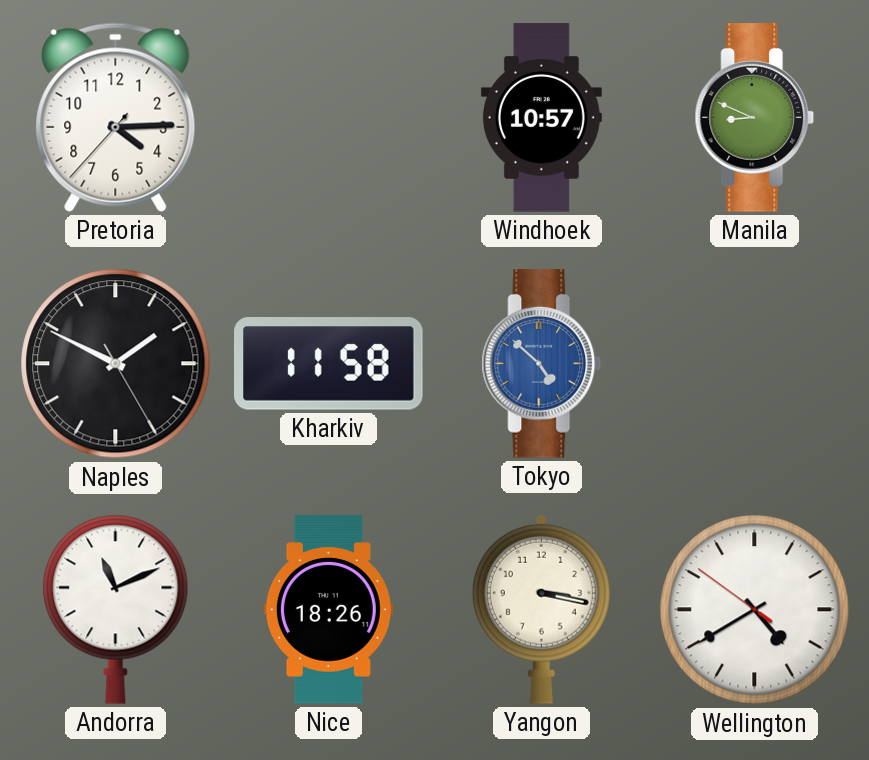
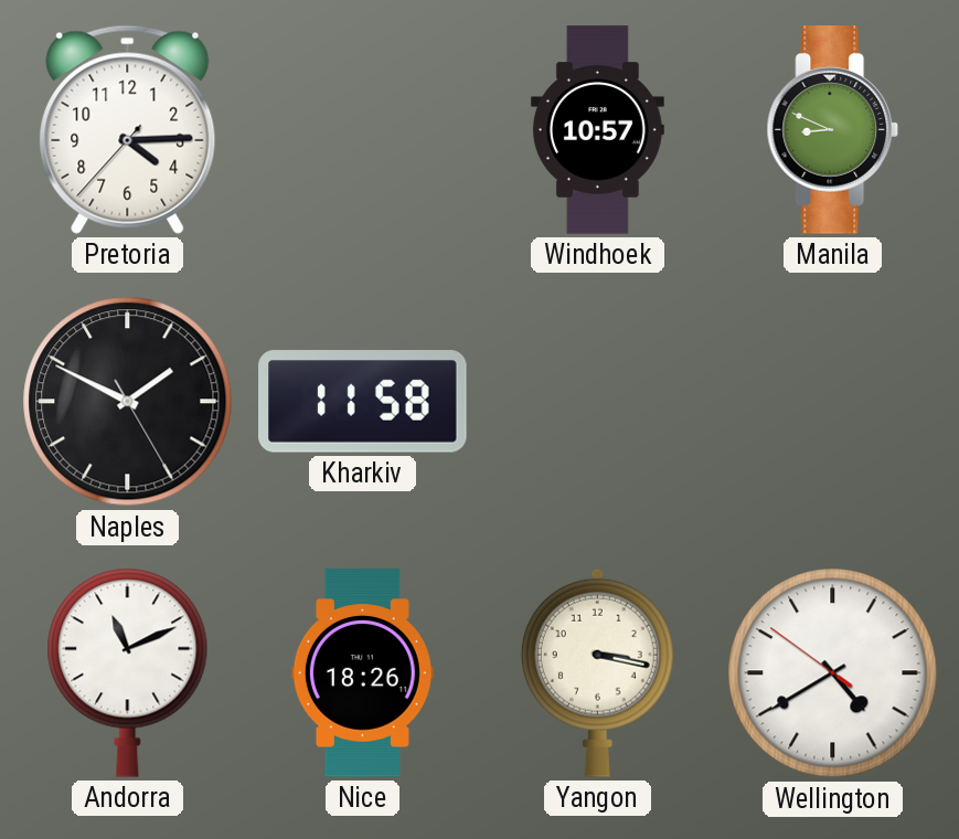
Tokyo: 4:52 -> none
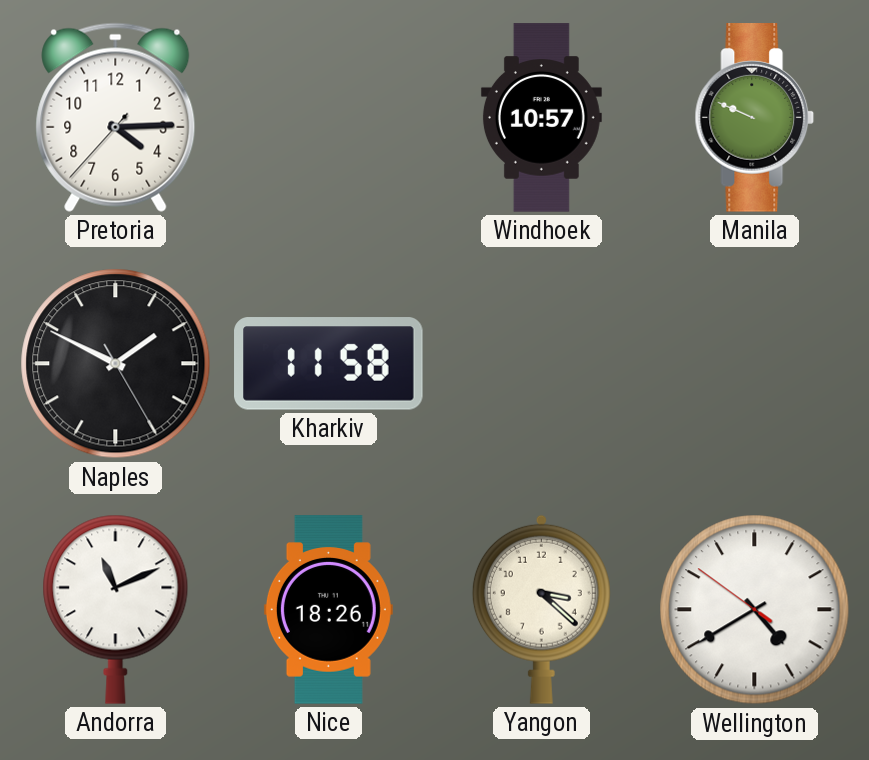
Manila: 8:49 -> 9:49
Yangon: 3:17 -> 3:22
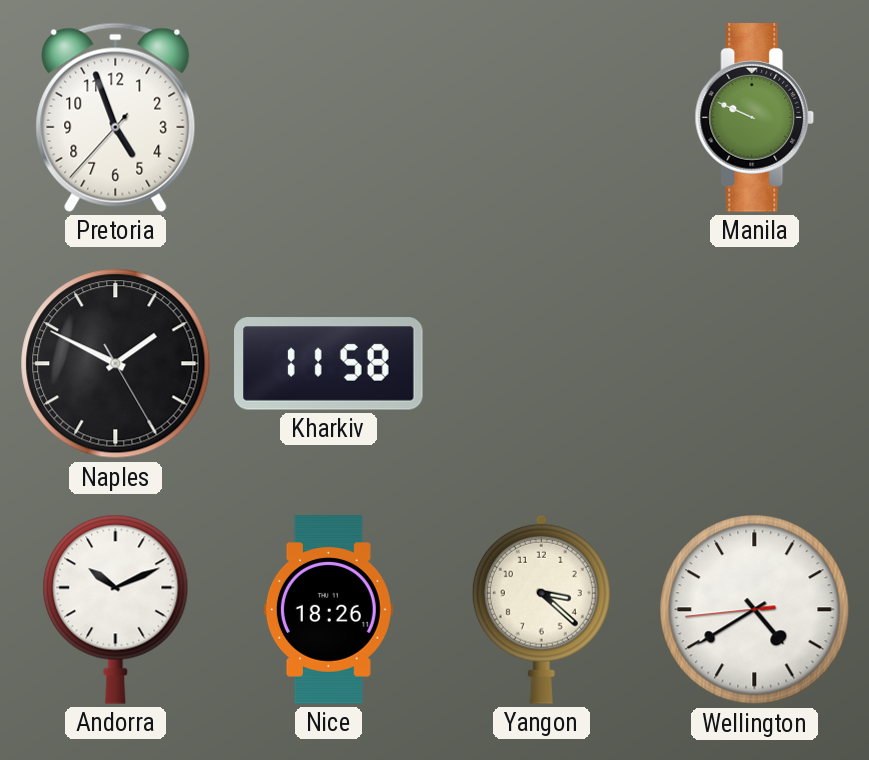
Pretoria: 4:14 -> 4:56
Windhoek: 10:57 -> none
Andorra: 11:11 -> 10:11
Wellington: 4:39:51 -> 4:39:44
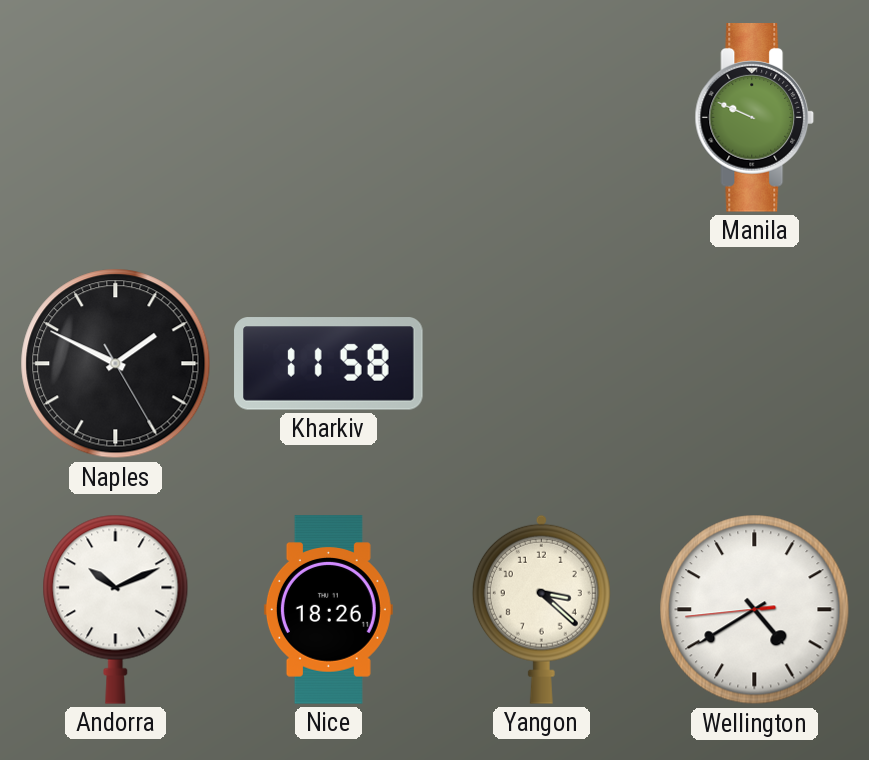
Pretoria: 4:56 -> none
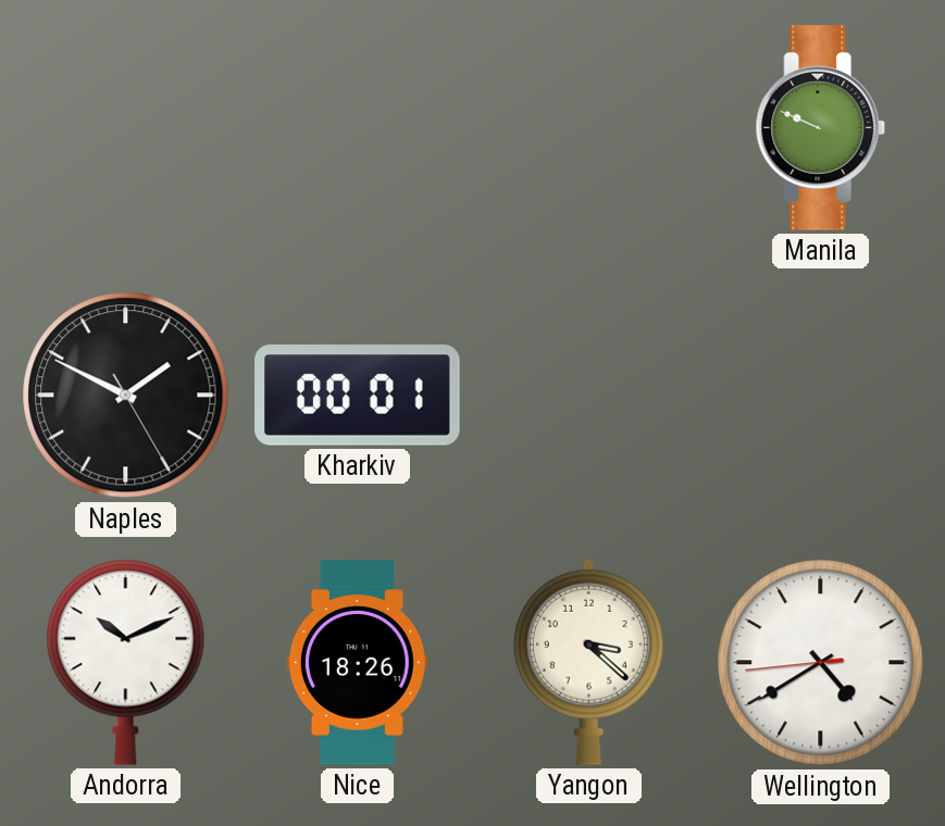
Kharkiv: 11:58 -> 00:01
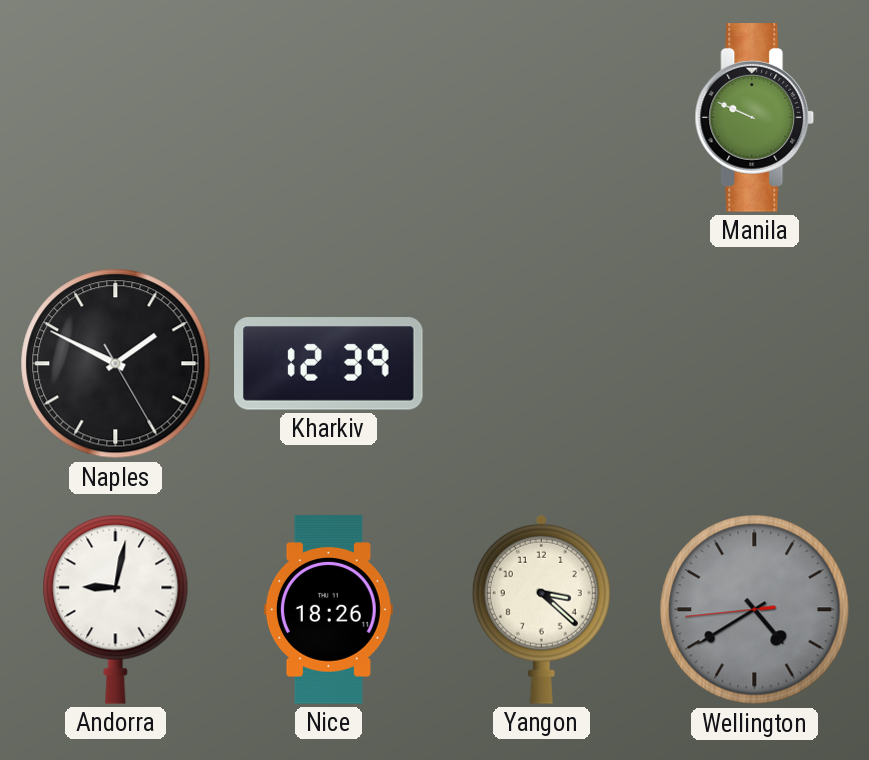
Kharkiv: 00:01 -> 12:39
Andorra: 10:11 -> 9:02
Wellington dial: white -> grey
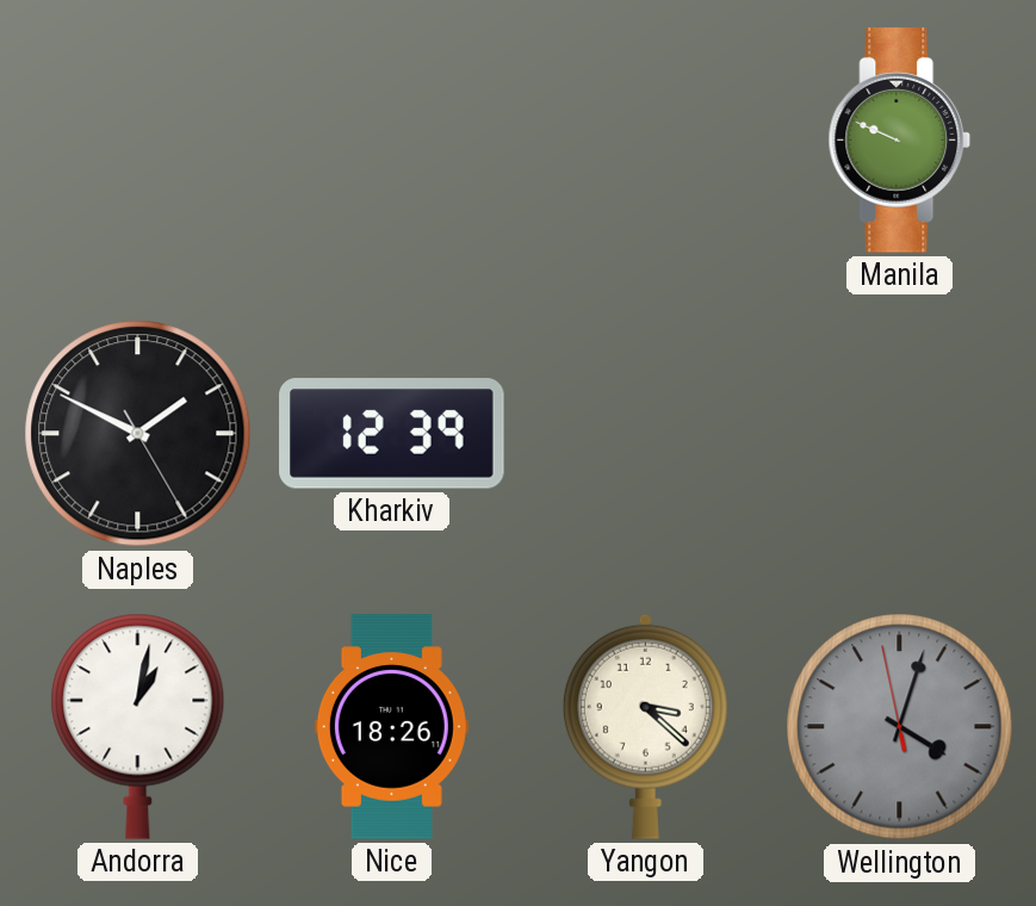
Andorra: 9:02 -> 1:02
Wellington: 4:39 -> 4:02
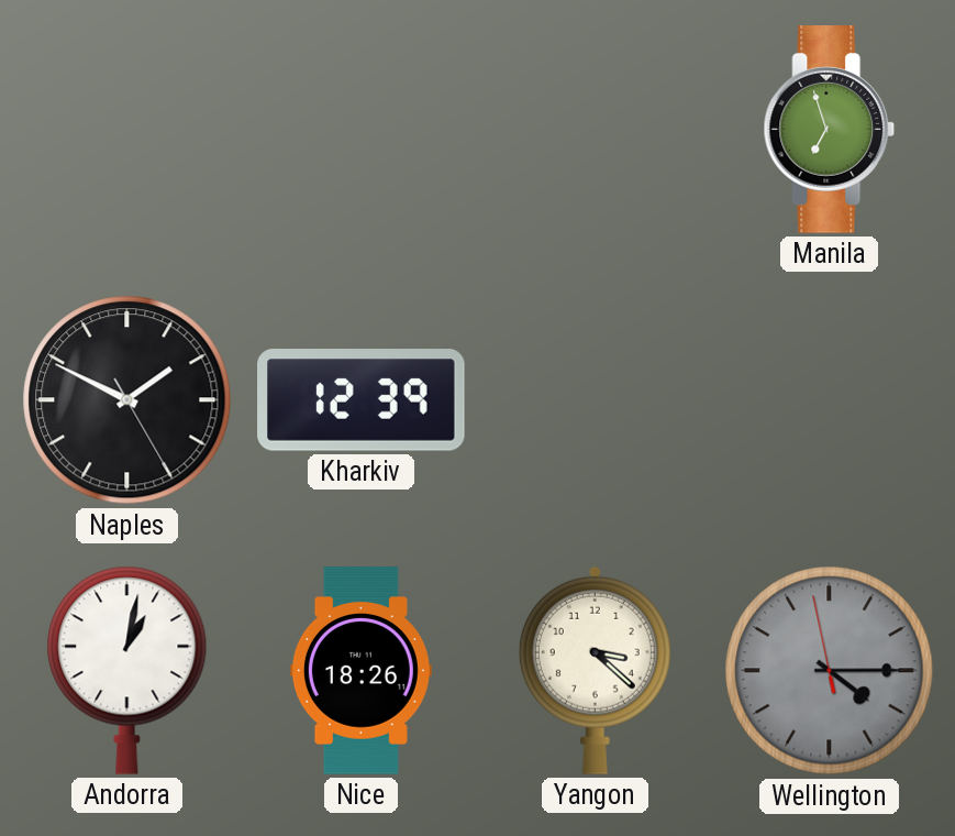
Manila: 9:49 -> 6:57
Wellington: 4:02 -> 4:14
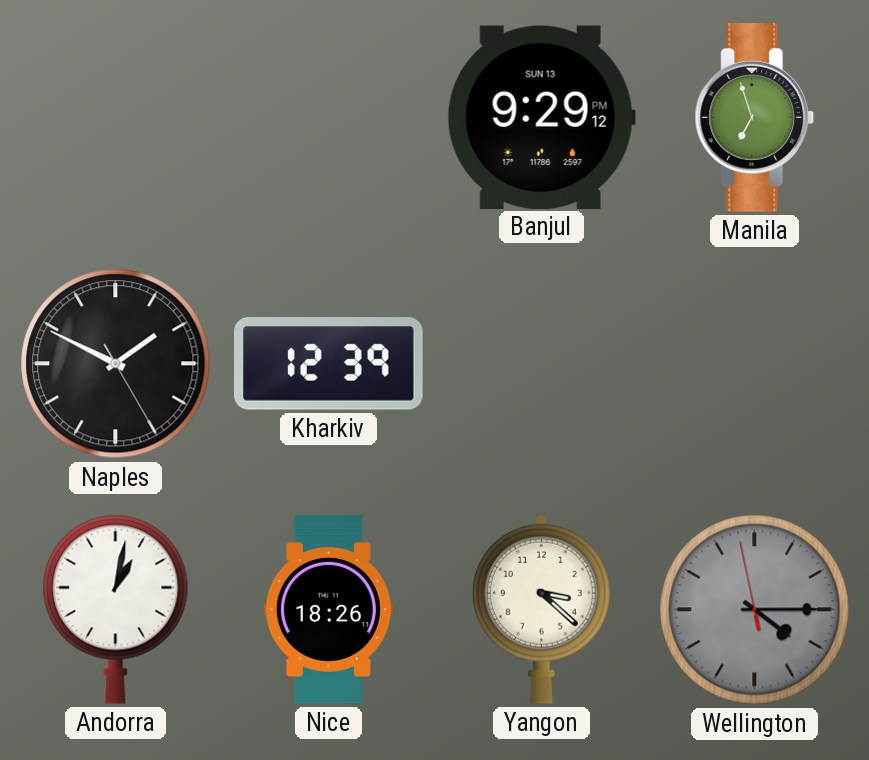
Banjul: none -> 9:29
